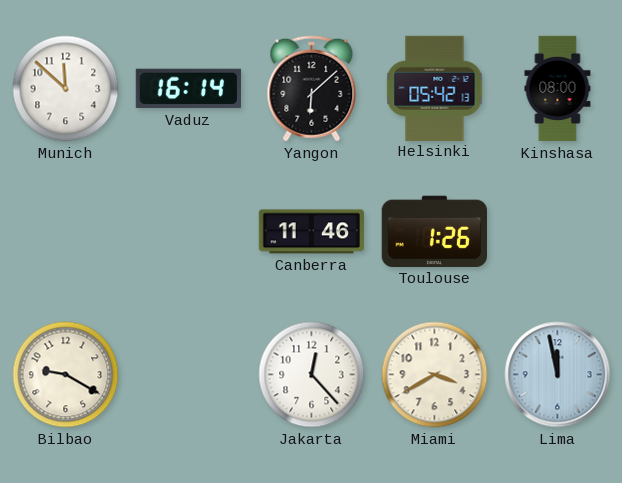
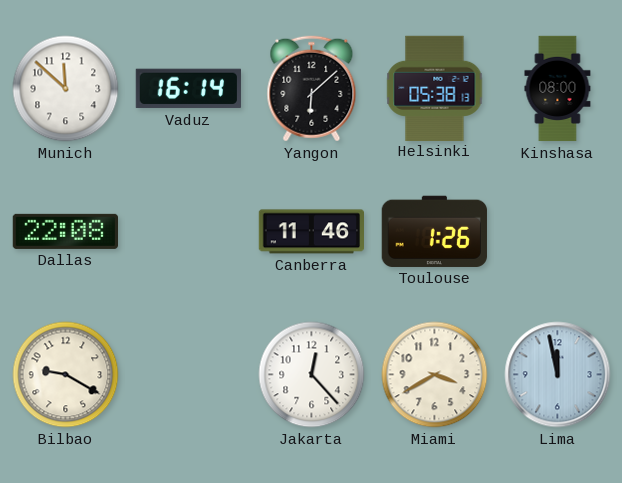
Helsinki: 05:42 -> 05:38
Dallas: none -> 22:08
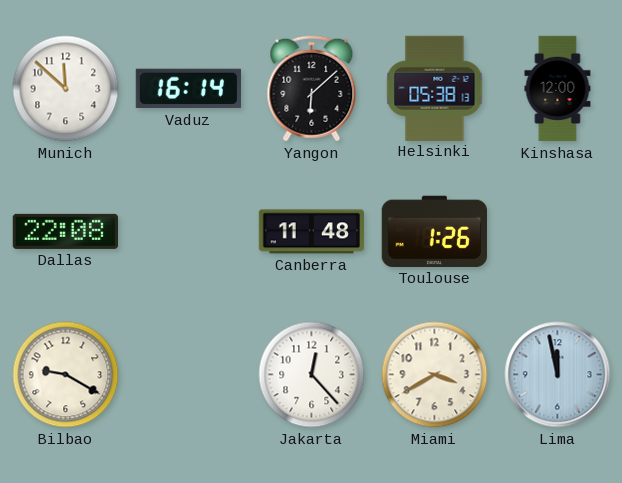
Kinshasa: 08:00 -> 12:00
Canberra: 11:46 -> 11:48
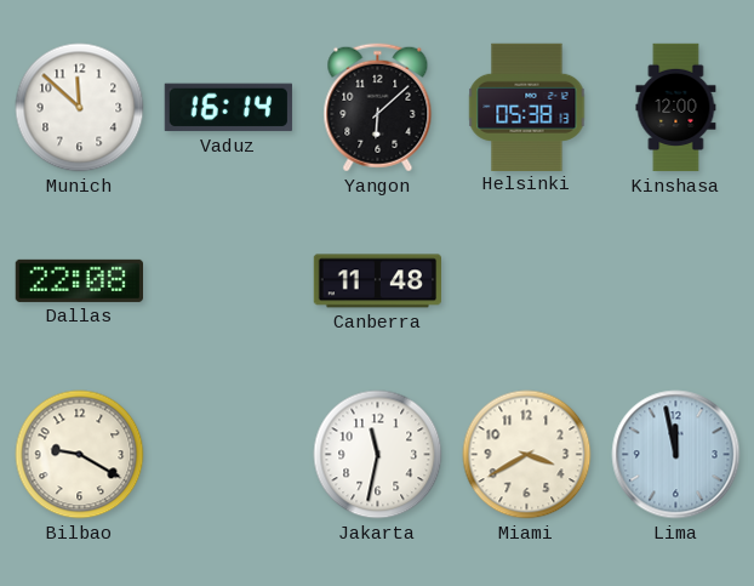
Toulouse: 1:26 -> none
Jakarta: 12:23 -> 11:32
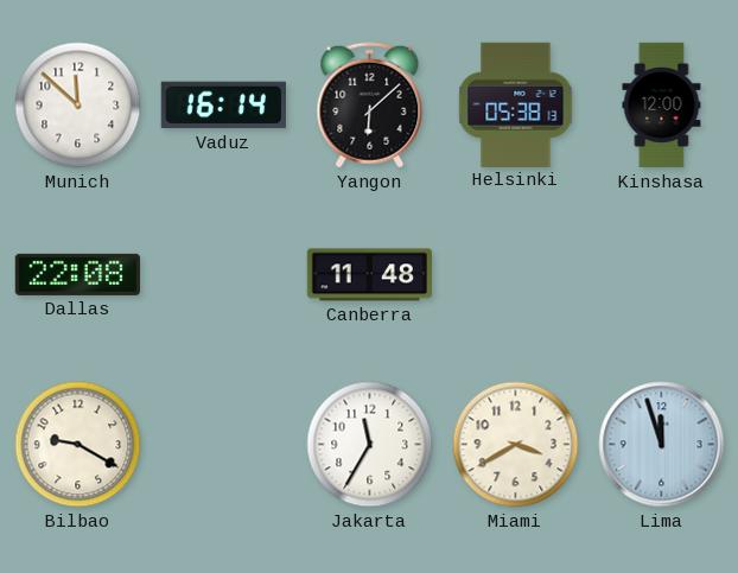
Jakarta: 11:32 -> 11:35
Lima: 11:58 -> 11:57
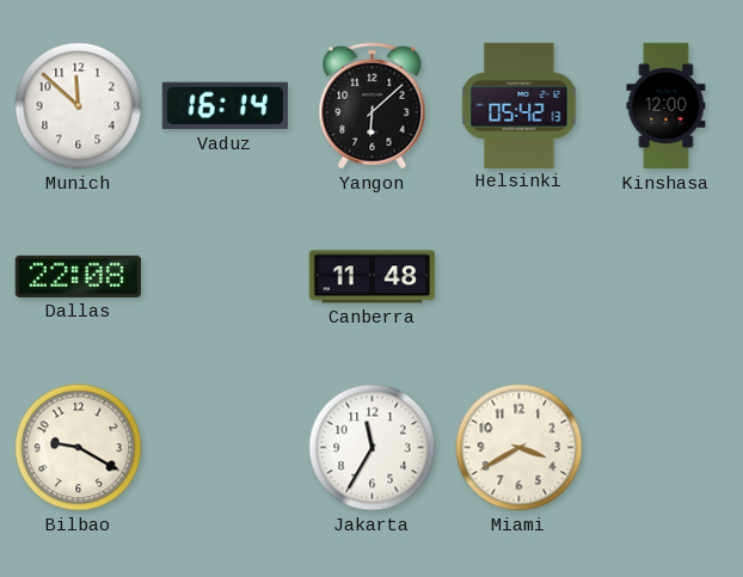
Helsinki: 05:38 -> 05:42
Lima: 11:57 -> none
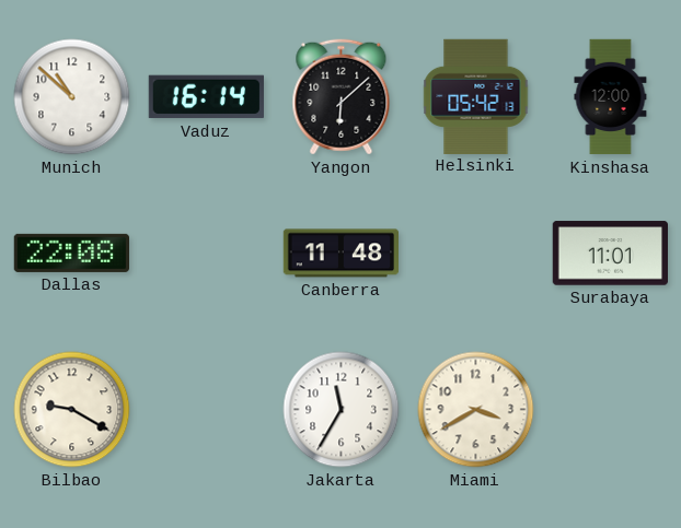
Munich: 11:52 -> 10:52
Surabaya: none -> 11:01
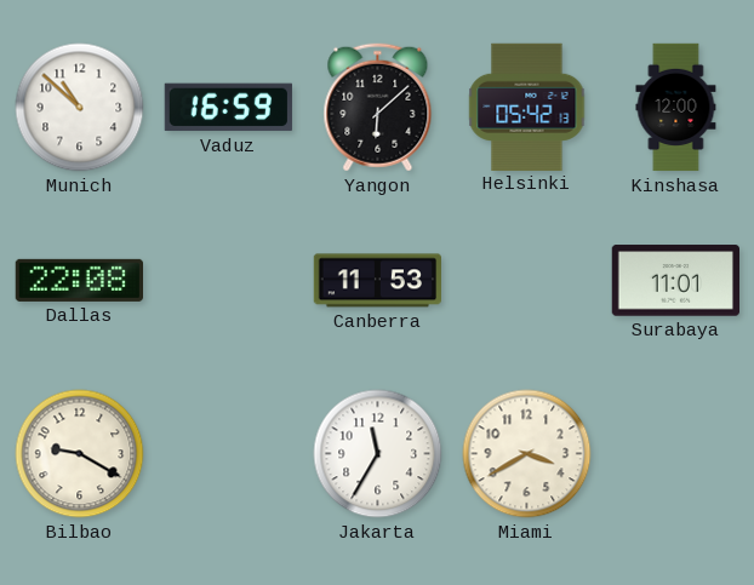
Vaduz: 16:14 -> 16:59
Canberra: 11:48 -> 11:53
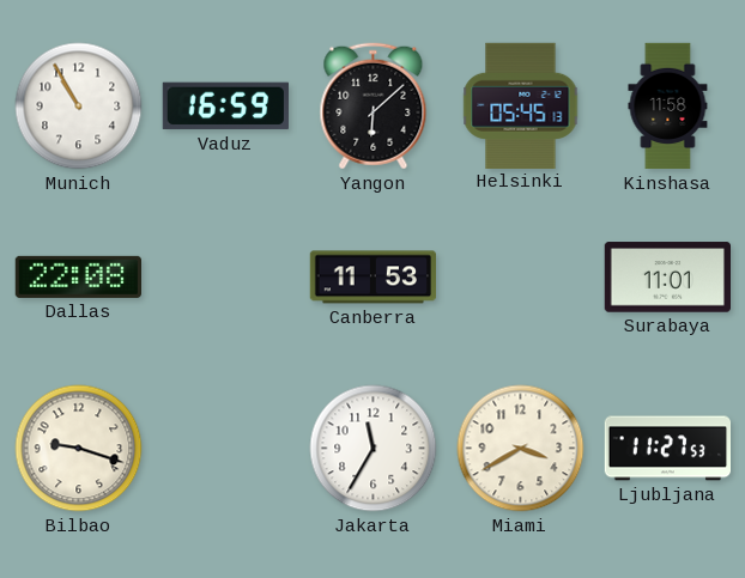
Munich: 10:52 -> 10:55
Helsinki: 05:42 -> 05:45
Kinshasa: 12:00 -> 11:58
Bilbao: 9:20 -> 9:18
Ljubljana: none -> 11:27
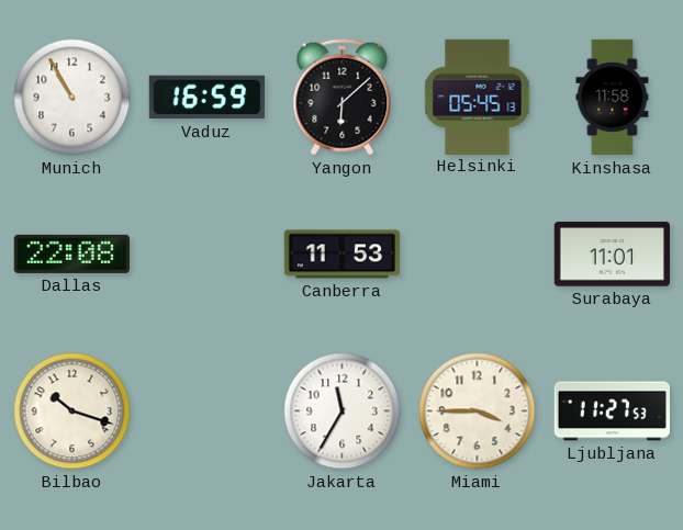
Bilbao: 9:18 -> 10:18
Miami: 3:40 -> 3:45
